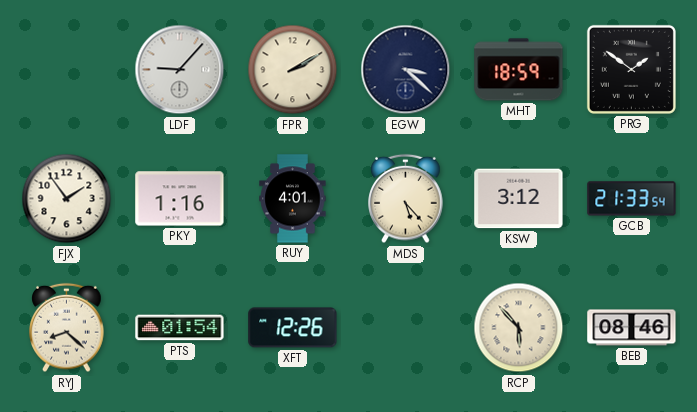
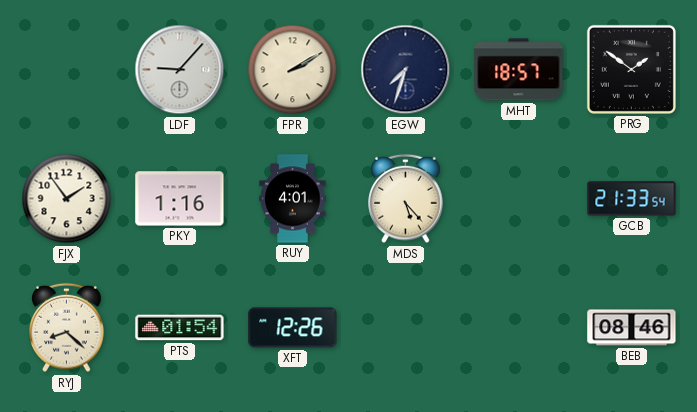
EGW: 3:22 -> 7:33
MHT: 18:59 -> 18:57
KSW: 3:12 -> none
RCP: 5:53 -> none
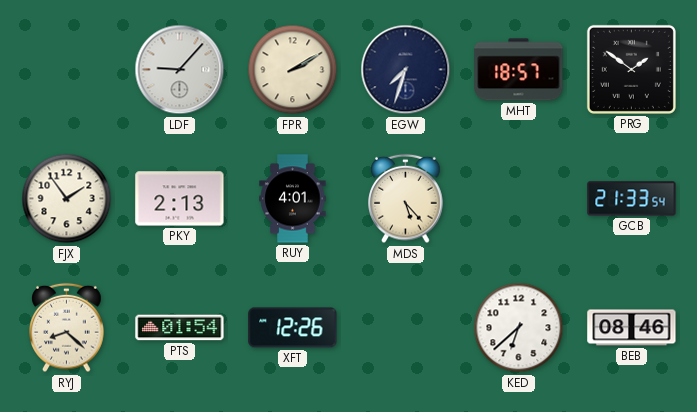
PKY: 1:16 -> 2:13
KED: none -> 6:38
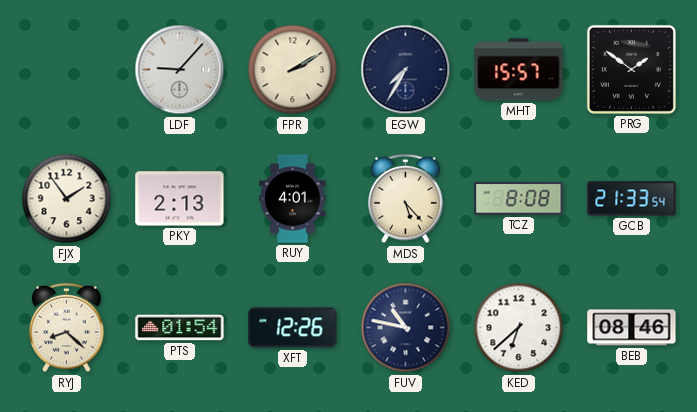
EGW: 7:33 -> 7:35
MHT: 18:57 -> 15:57
TCZ: none -> 8:08
FUV: none -> 10:47
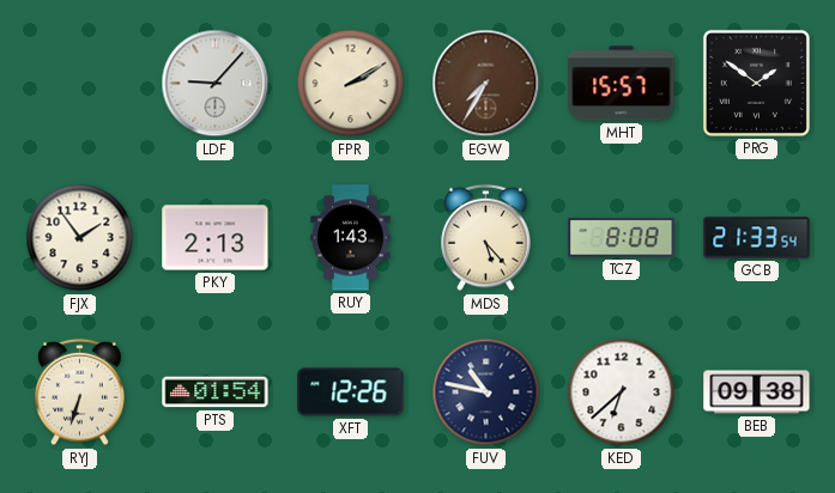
EGW dial: navy -> brown
RUY: 4:01 -> 1:43
RYJ: 8:22 -> 6:33
BEB: 08:46 -> 09:38
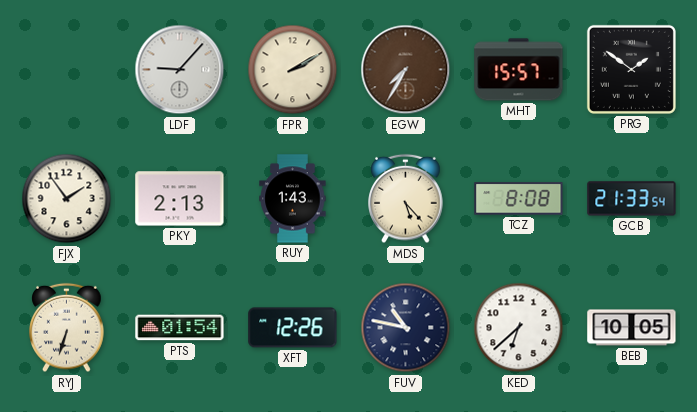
BEB: 09:38 -> 10:05
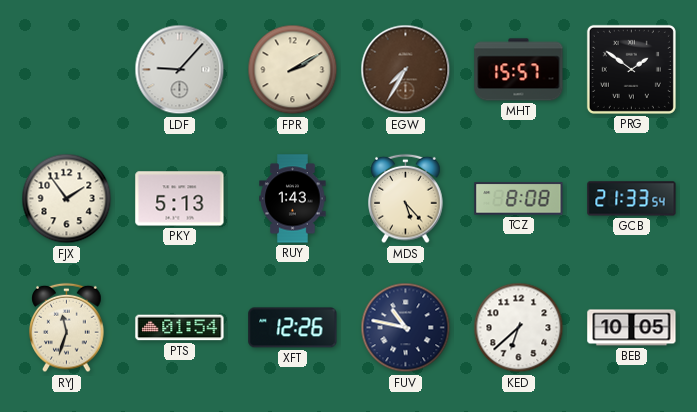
PKY: 2:13 -> 5:13
RYJ: 6:33 -> 11:33
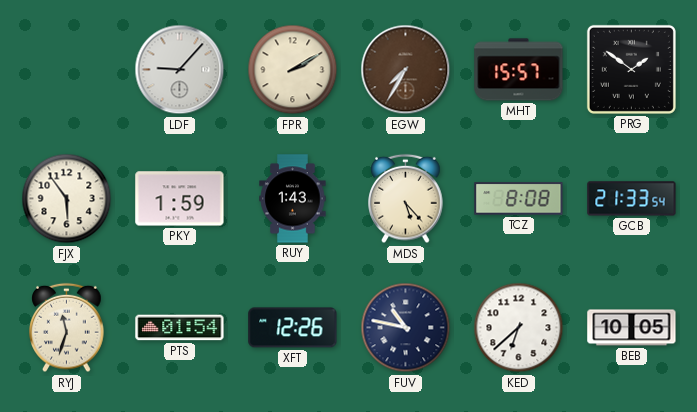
FJX: 1:54 -> 5:54
PKY: 5:13 -> 1:59
